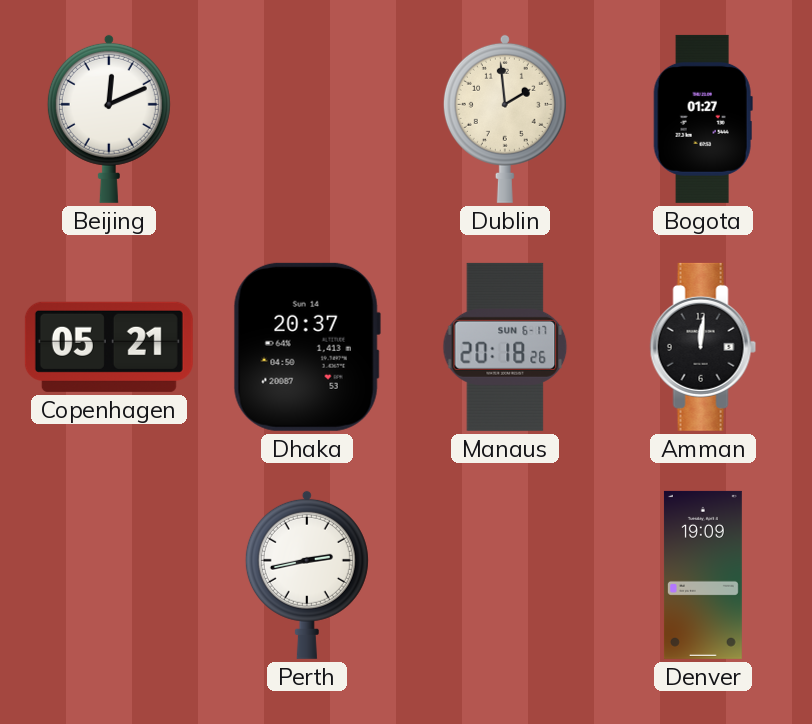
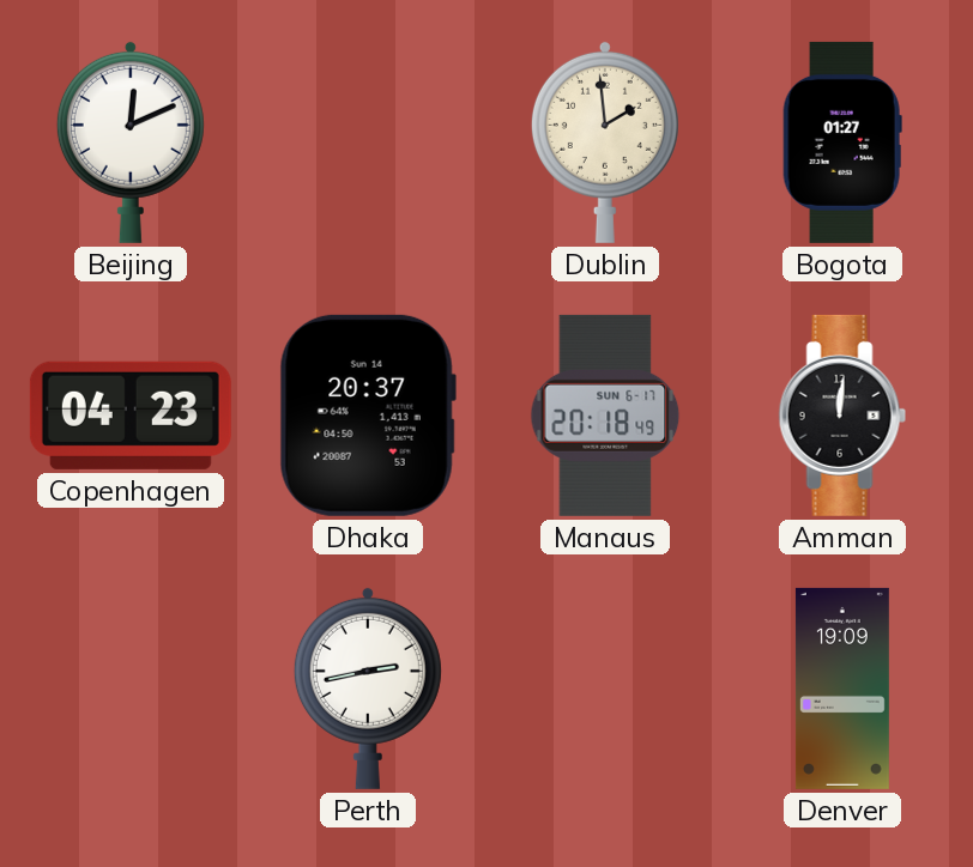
Copenhagen: 05:21 -> 04:23
Manaus: 20:18:26 -> 20:18:49
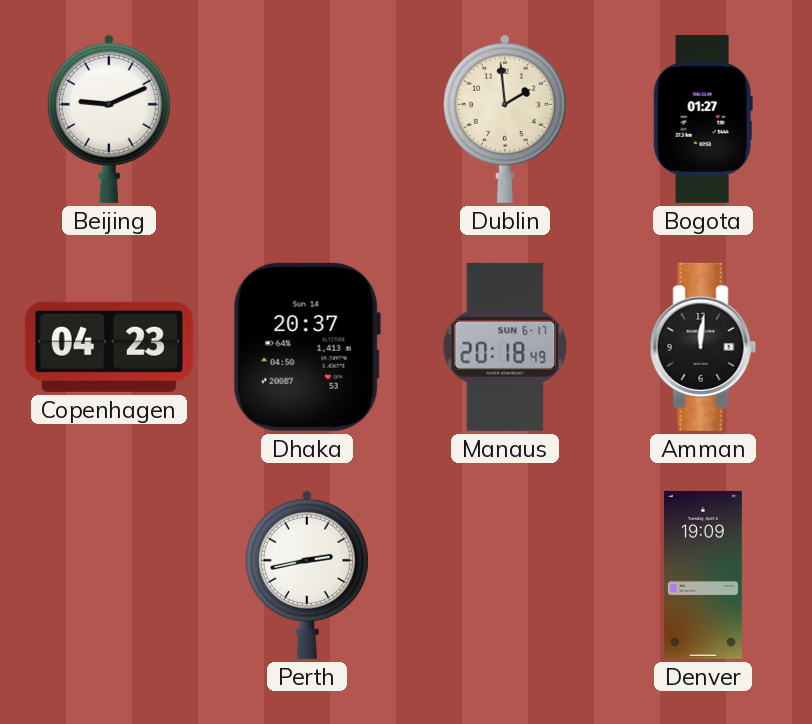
Beijing: 12:11 -> 9:11
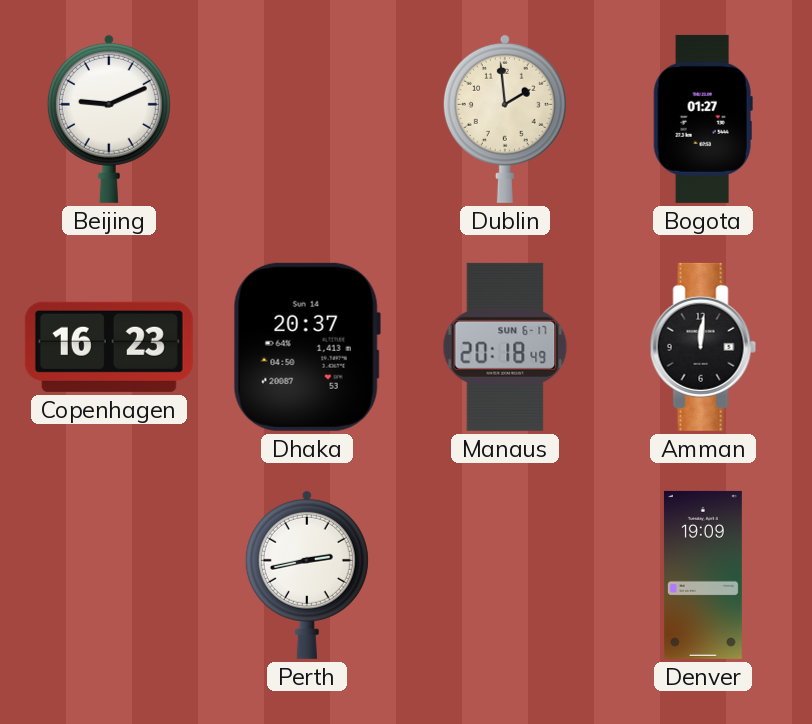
Copenhagen: 04:23 -> 16:23
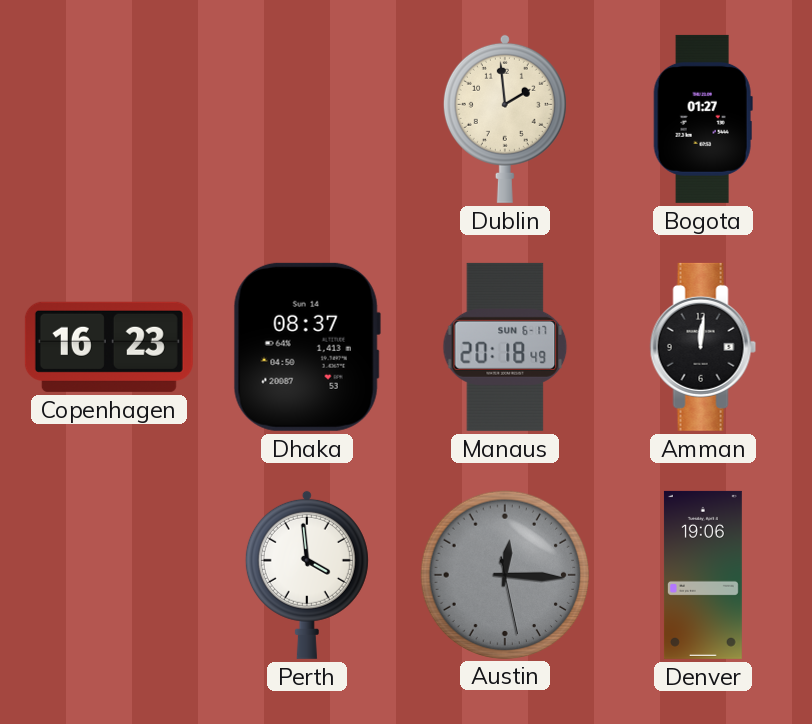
Beijing: 9:11 -> none
Dhaka: 20:37 -> 08:37
Perth: 2:43 -> 3:59
Austin: none -> 12:15
Denver: 19:09 -> 19:06
